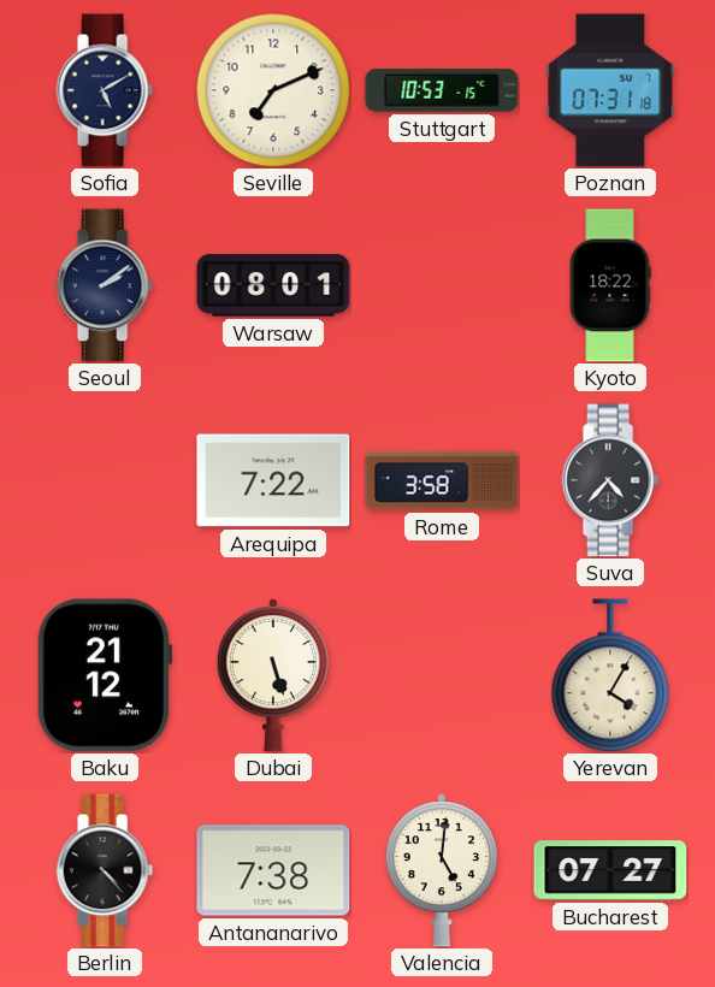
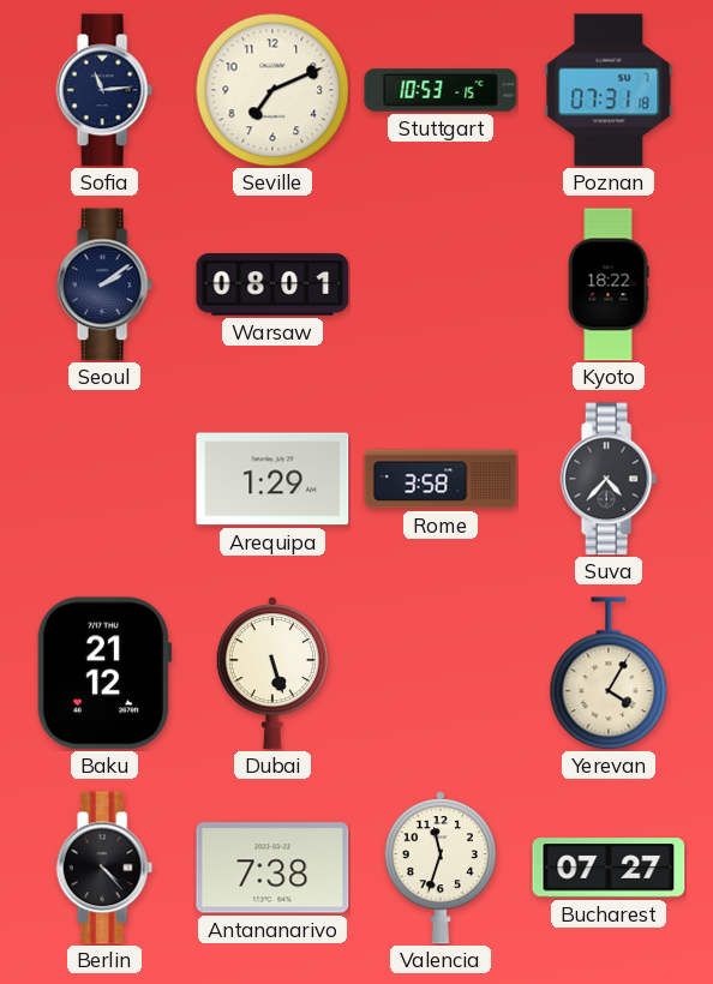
Sofia: 5:10 -> 11:14
Arequipa: 7:22 -> 1:29
Valencia: 5:01 -> 11:33
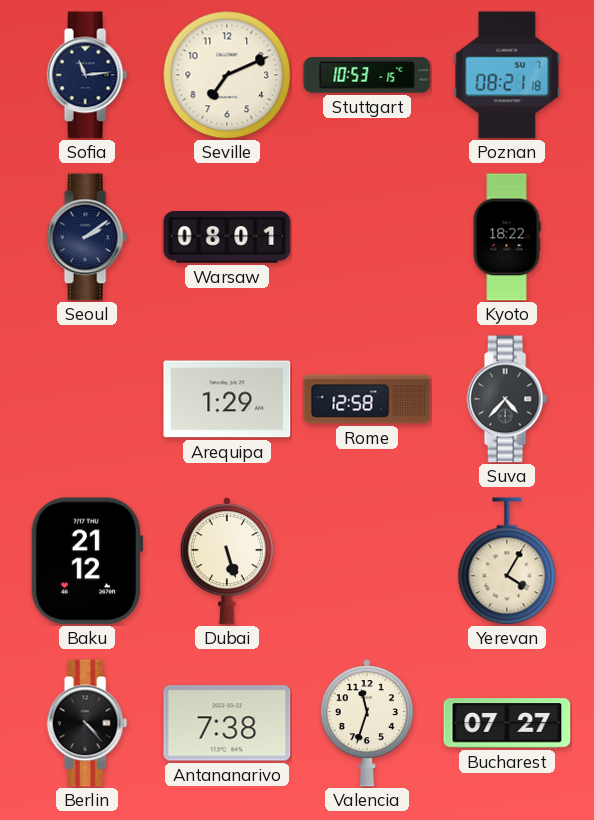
Poznan: 07:31 -> 08:21
Rome: 3:58 -> 12:58
